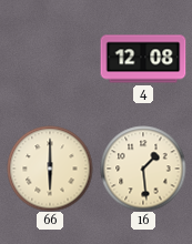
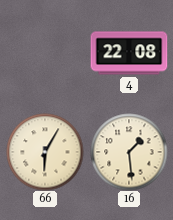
4: 12:08 -> 22:08
66: 6:00 -> 6:05
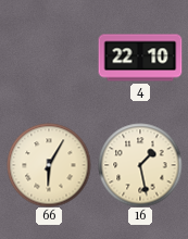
4: 22:08 -> 22:10
16: 1:29 -> 1:28
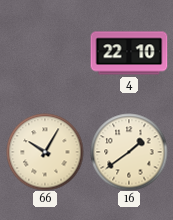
66: 6:05 -> 10:05
16: 1:28 -> 1:39
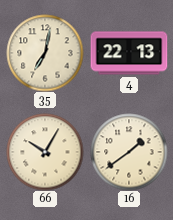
35: none -> 7:02
4: 22:10 -> 22:13
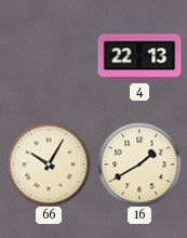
35: 7:02 -> none
16: 1:39 -> 1:40
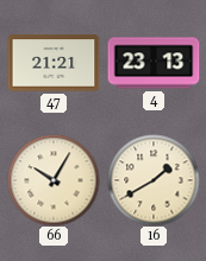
47: none -> 21:21
4: 22:13 -> 23:13
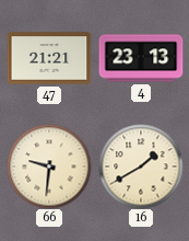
66: 10:05 -> 9:31
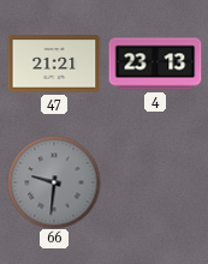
66 dial: cream -> grey
16: 1:40 -> none
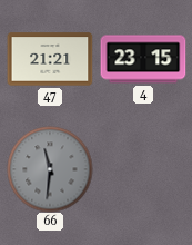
4: 23:13 -> 23:15
66: 9:31 -> 11:31
